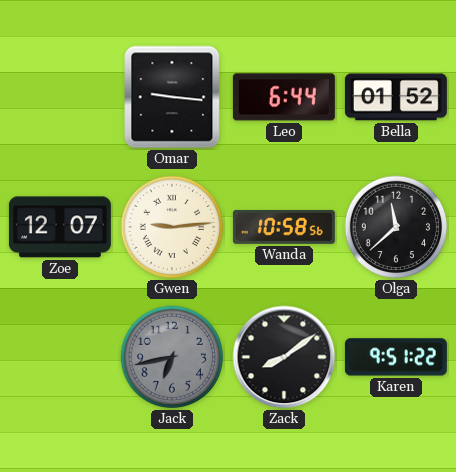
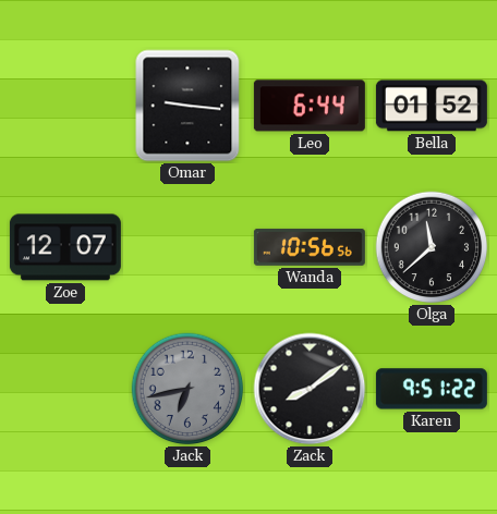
Gwen: 9:14 -> none
Wanda: 10:58 -> 10:56
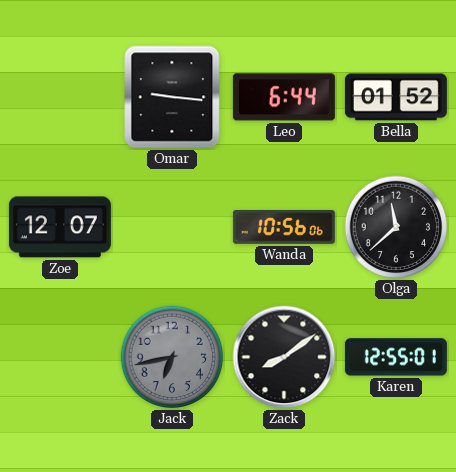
Wanda: 10:56:56 -> 10:56:06
Karen: 9:51 -> 12:55
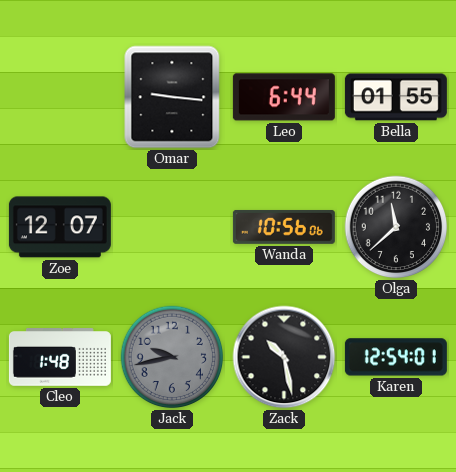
Bella: 01:52 -> 01:55
Cleo: none -> 1:48
Jack: 6:43 -> 9:43
Zack: 8:09 -> 10:28
Karen: 12:55 -> 12:54
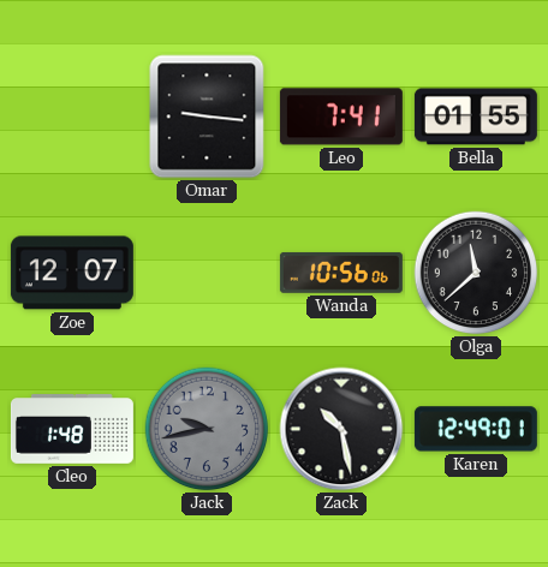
Leo: 6:44 -> 7:41
Karen: 12:54 -> 12:49
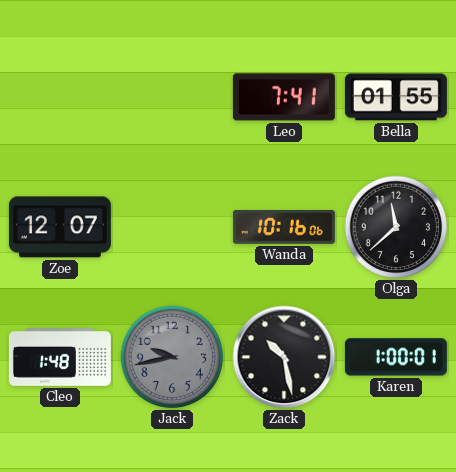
Omar: 9:16 -> none
Wanda: 10:56 -> 10:16
Karen: 12:49 -> 1:00
